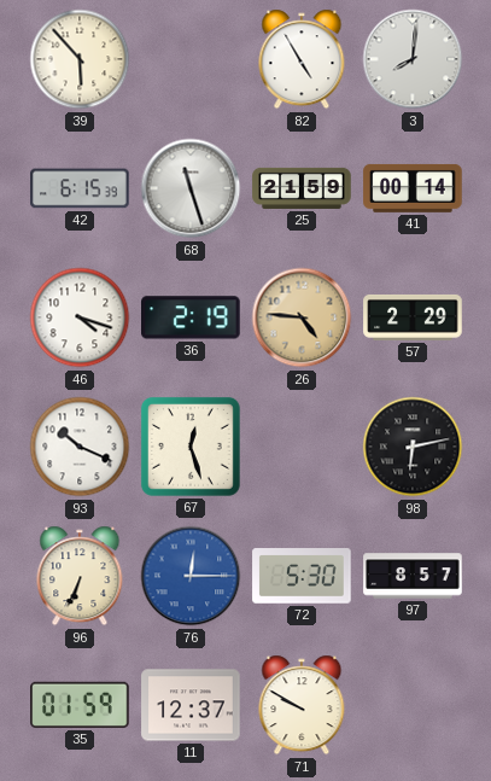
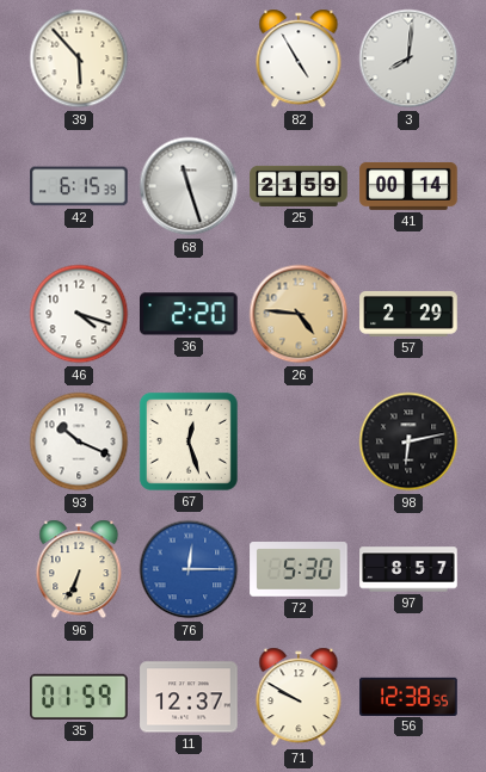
36: 2:19 -> 2:20
56: none -> 12:38
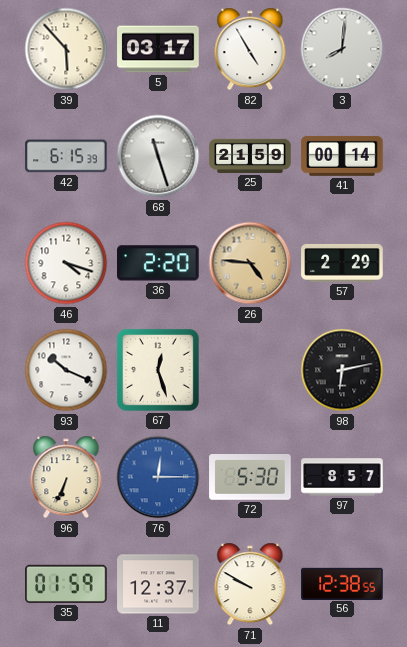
5: none -> 03:17
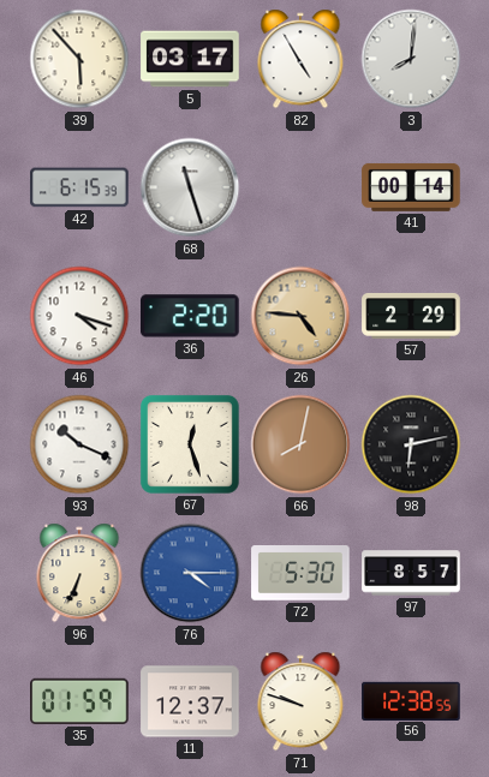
25: 21:59 -> none
66: none -> 8:02
76: 12:15 -> 4:15
71: 9:50 -> 9:48
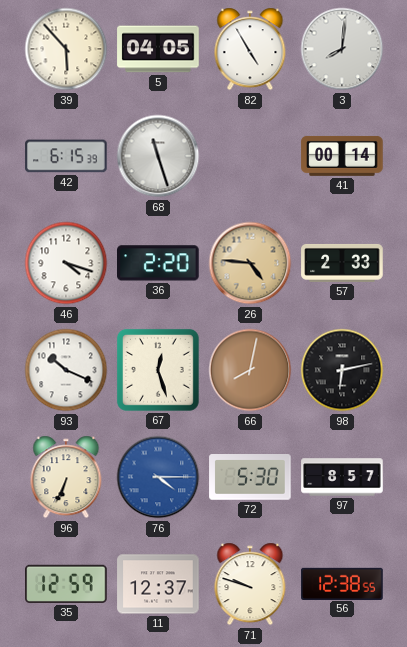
5: 03:17 -> 04:05
57: 2:29 -> 2:33
35: 01:59 -> 12:59
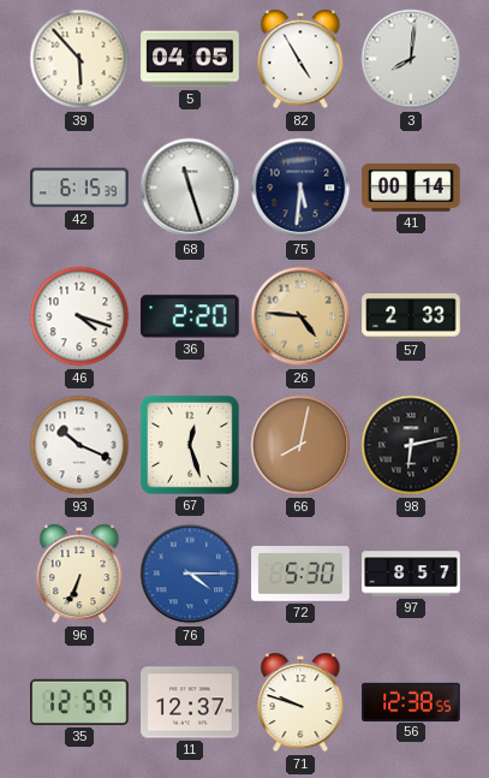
75: none -> 5:31
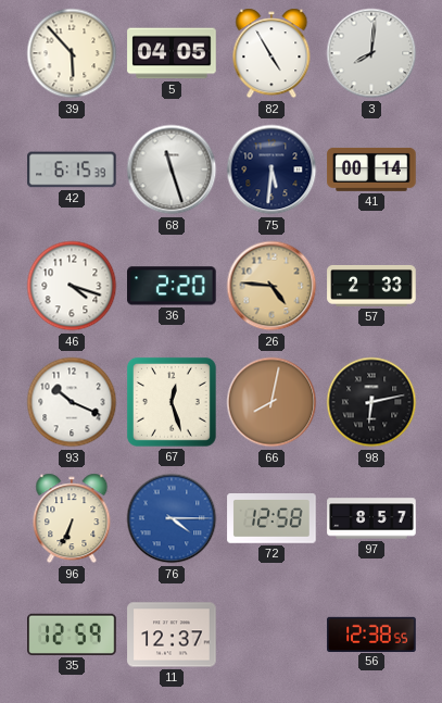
72: 5:30 -> 12:58
71: 9:48 -> none
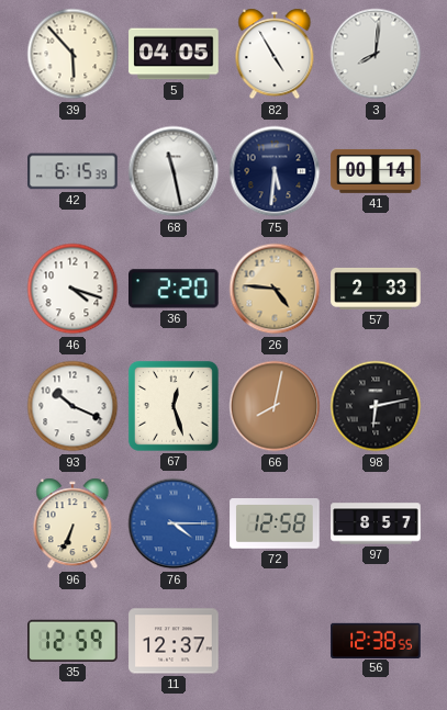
68: 11:27 -> 11:28
